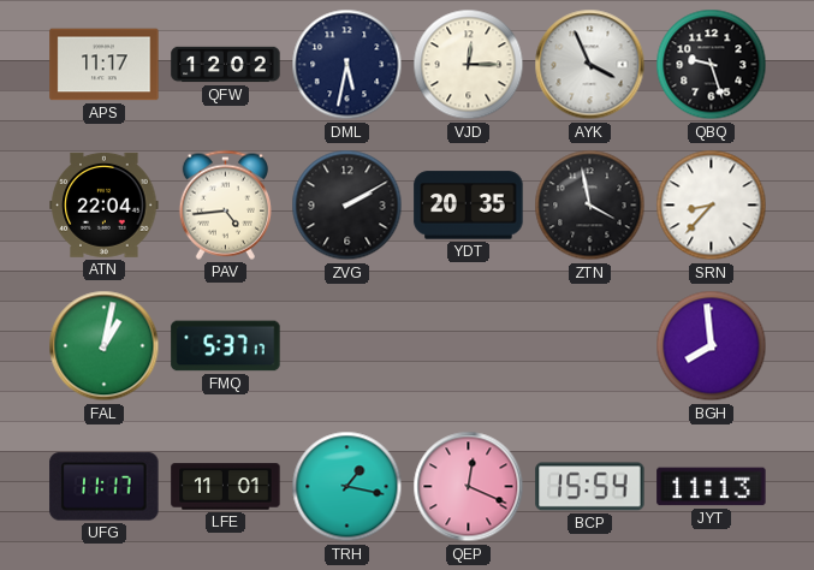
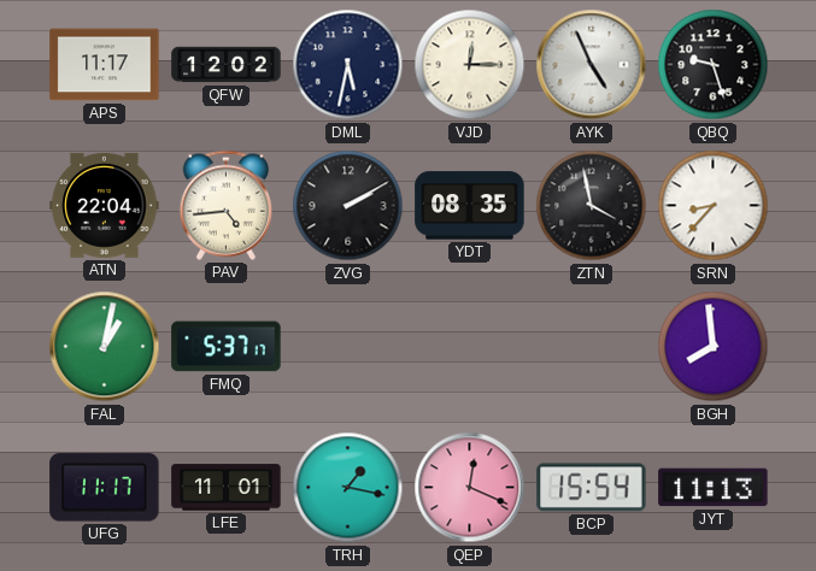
AYK: 3:56 -> 4:56
YDT: 20:35 -> 08:35
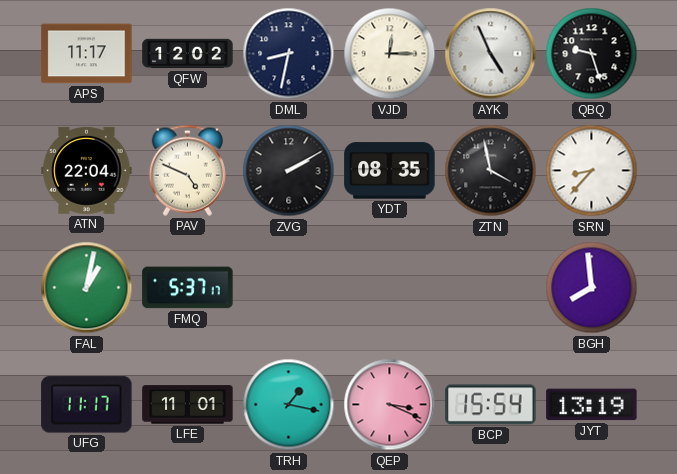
DML: 5:32 -> 8:32
PAV: 4:44 -> 4:49
QEP: 12:19 -> 3:19
JYT: 11:13 -> 13:19
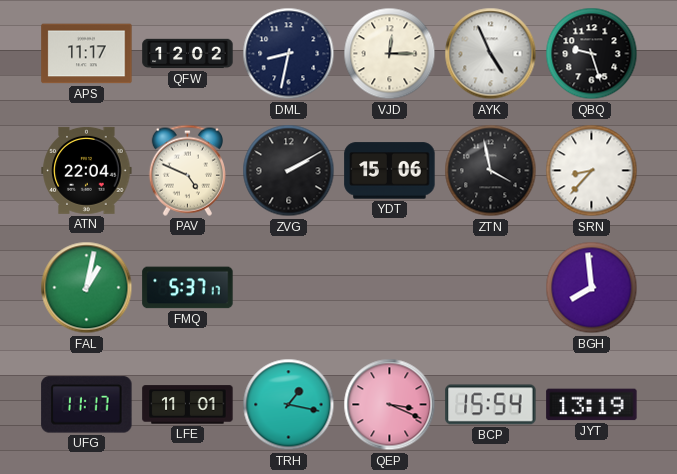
YDT: 08:35 -> 15:06
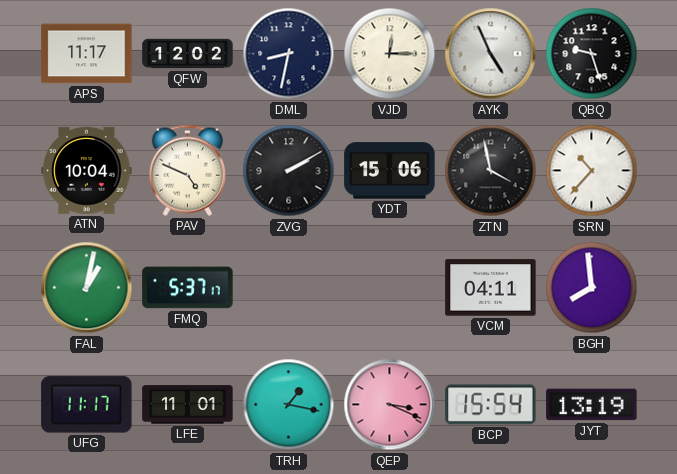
ATN: 22:04 -> 10:04
SRN: 8:37 -> 10:37
VCM: none -> 04:11
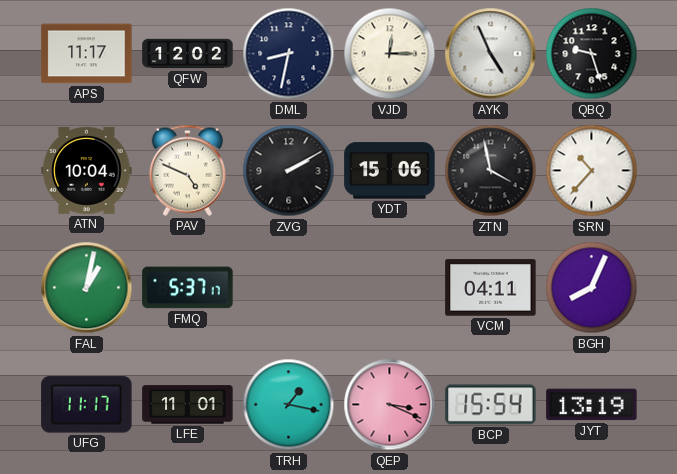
BGH: 7:59 -> 8:04
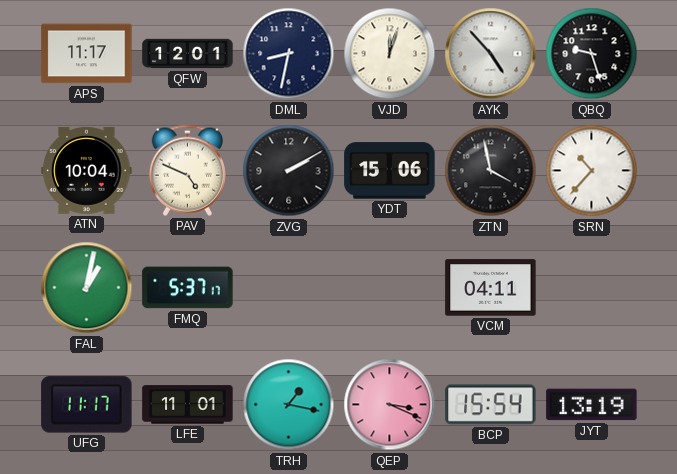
QFW: 12:02 -> 12:01
VJD: 12:15 -> 12:03
AYK: 4:56 -> 4:53
BGH: 8:04 -> none
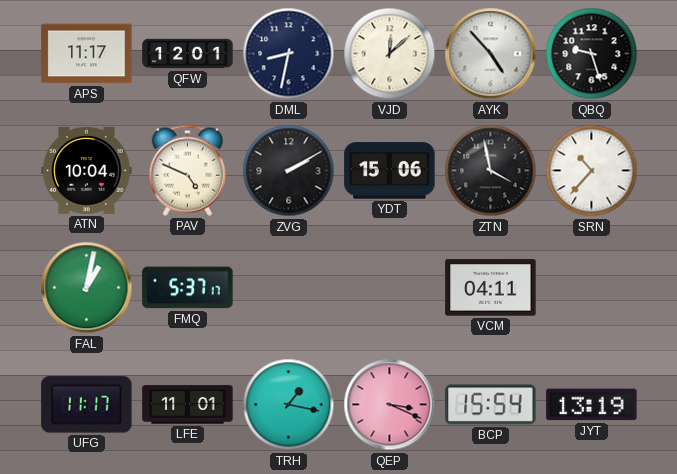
VJD: 12:03 -> 12:08
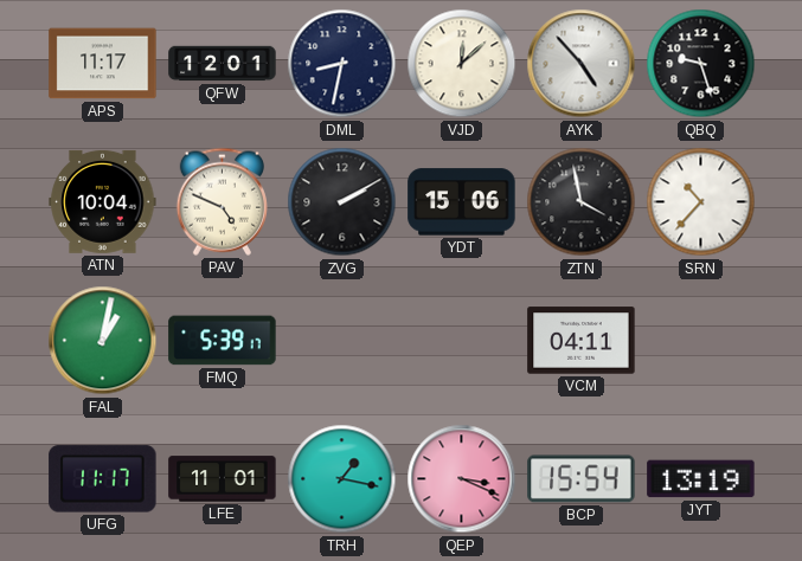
FMQ: 5:37 -> 5:39
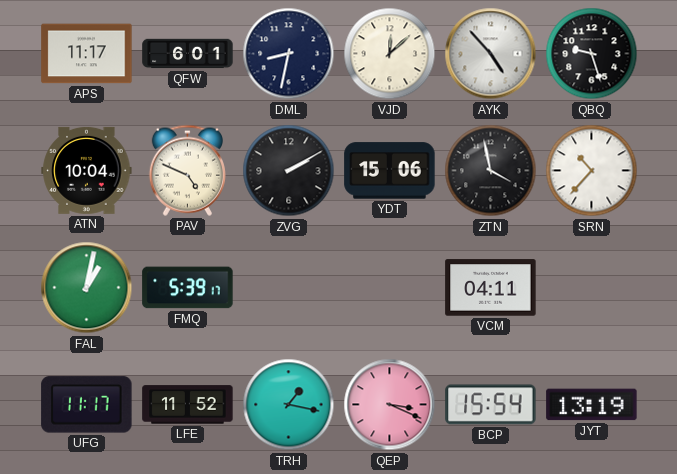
QFW: 12:01 -> 6:01
LFE: 11:01 -> 11:52
